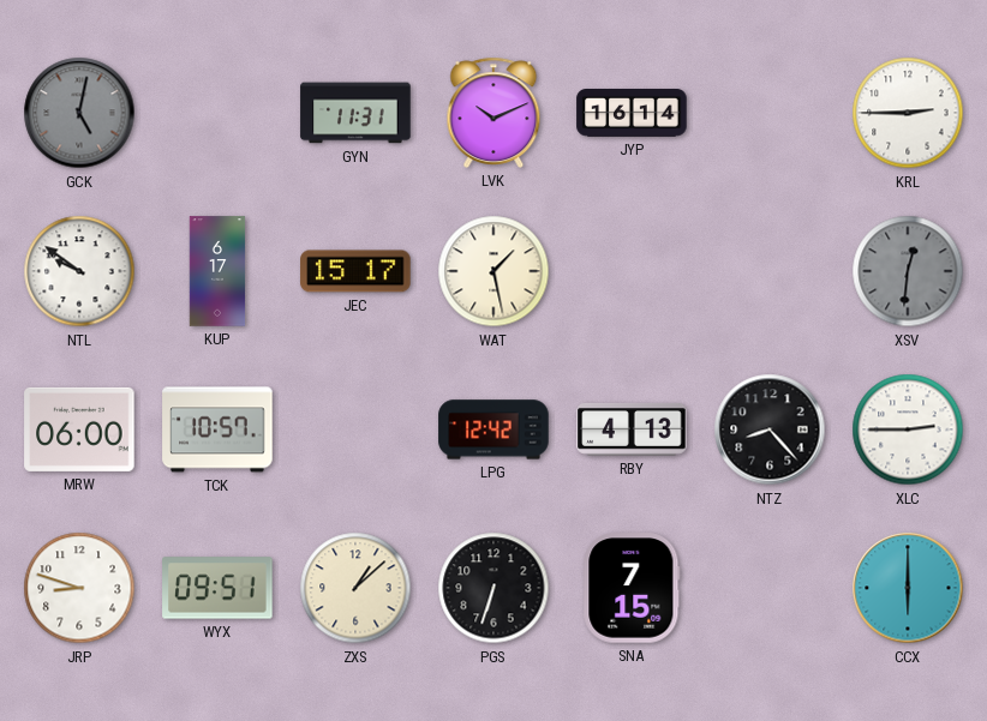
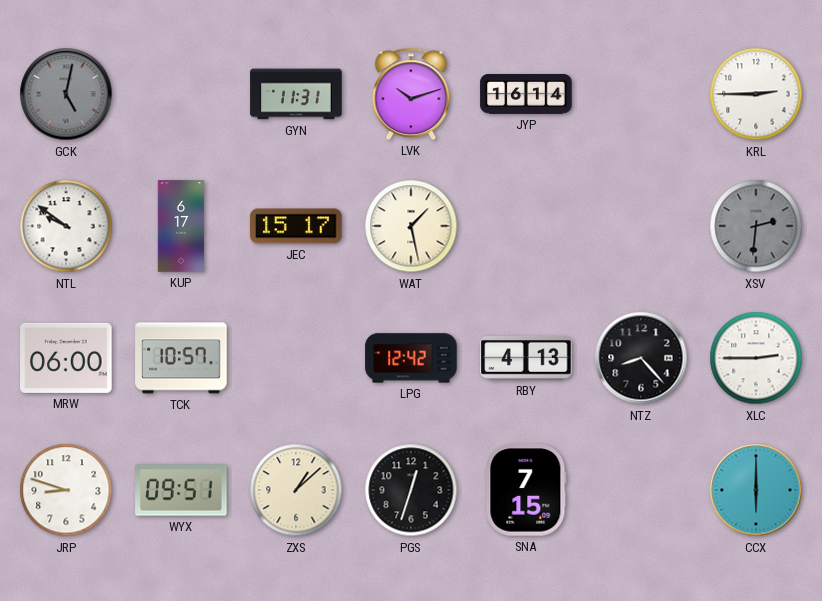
LVK: 10:11 -> 10:12
XSV: 12:31 -> 2:31
PGS: 6:33 -> 12:33
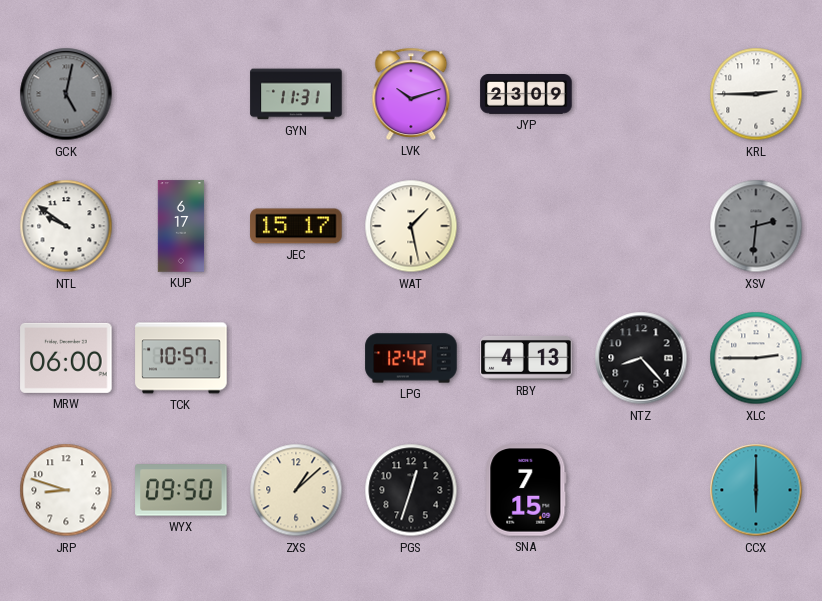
JYP: 16:14 -> 23:09
WYX: 09:51 -> 09:50
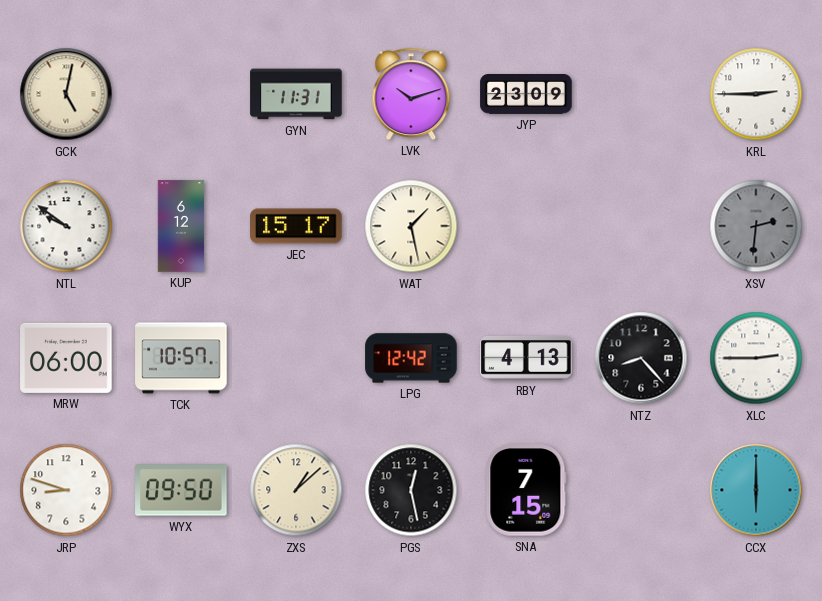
GCK dial: grey -> cream
KUP: 6:17 -> 6:12
PGS: 12:33 -> 12:28
